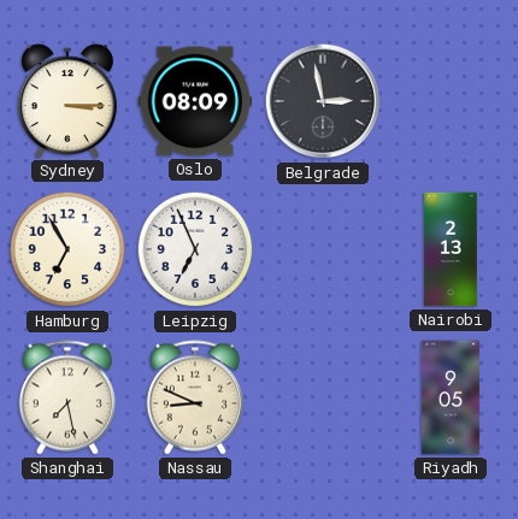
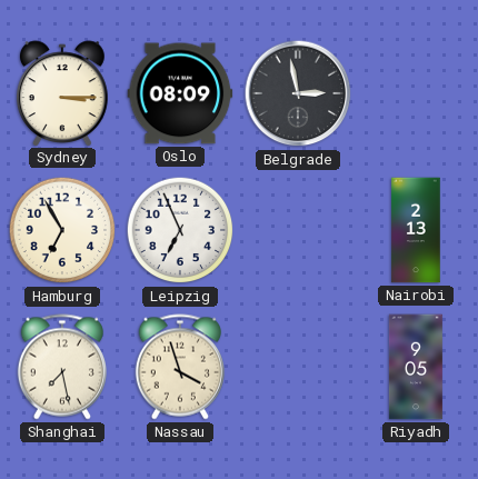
Nassau: 8:49 -> 3:57
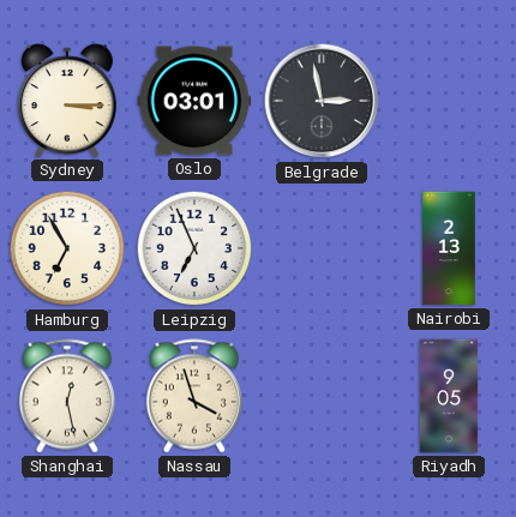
Oslo: 08:09 -> 03:01
Shanghai: 7:28 -> 12:28
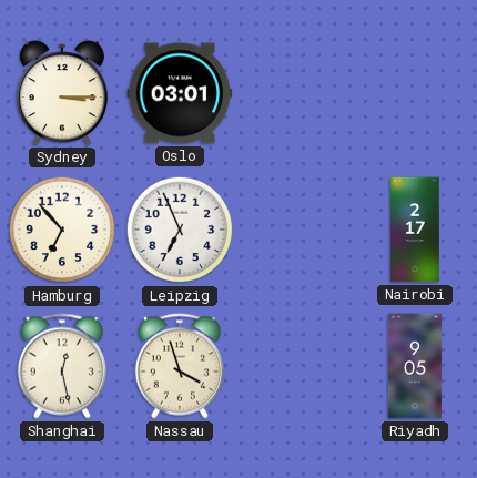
Belgrade: 2:58 -> none
Hamburg: 6:55 -> 6:53
Nairobi: 2:13 -> 2:17
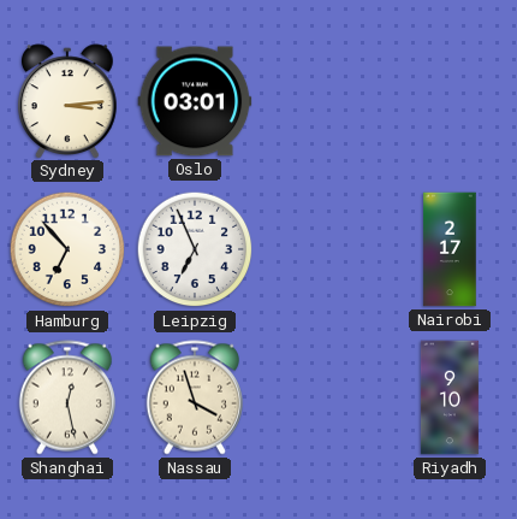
Sydney: 3:15 -> 3:14
Riyadh: 9:05 -> 9:10
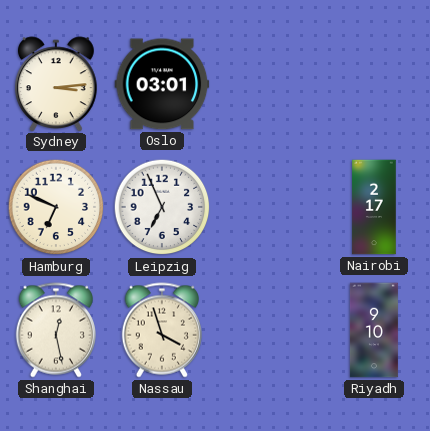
Hamburg: 6:53 -> 6:49
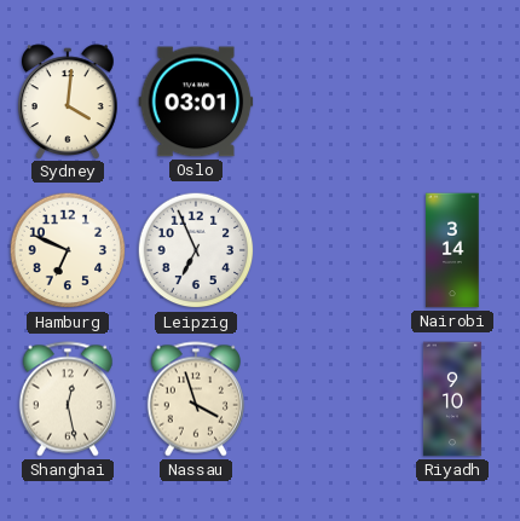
Sydney: 3:14 -> 4:01
Nairobi: 2:17 -> 3:14
